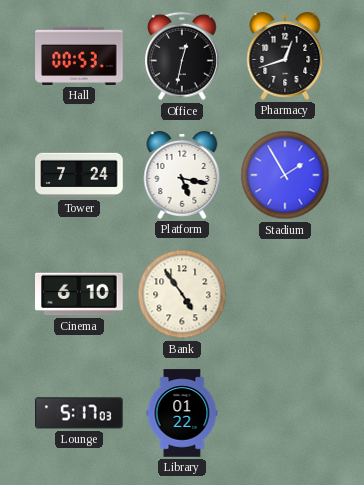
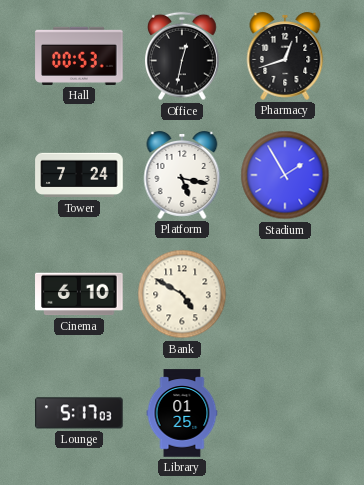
Bank: 4:54 -> 4:50
Library: 01:22 -> 01:25
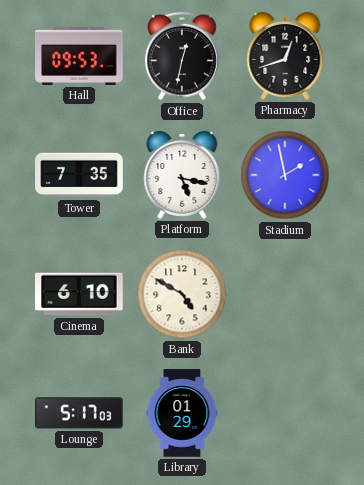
Hall: 00:53 -> 09:53
Tower: 7:24 -> 7:35
Stadium: 1:55 -> 1:58
Library: 01:25 -> 01:29
